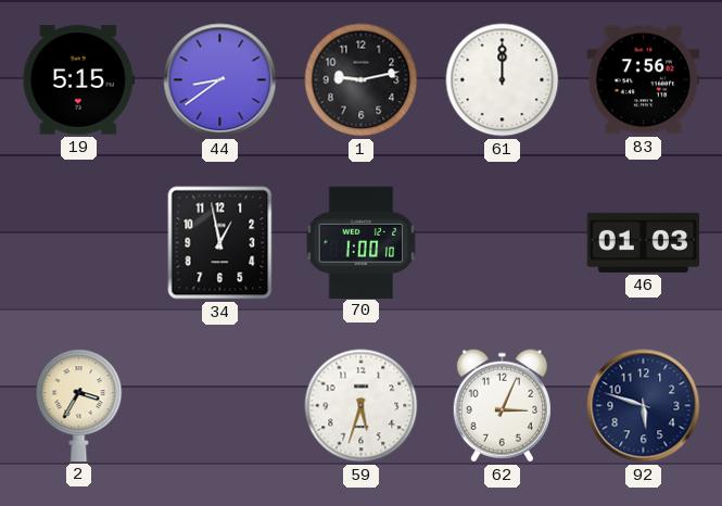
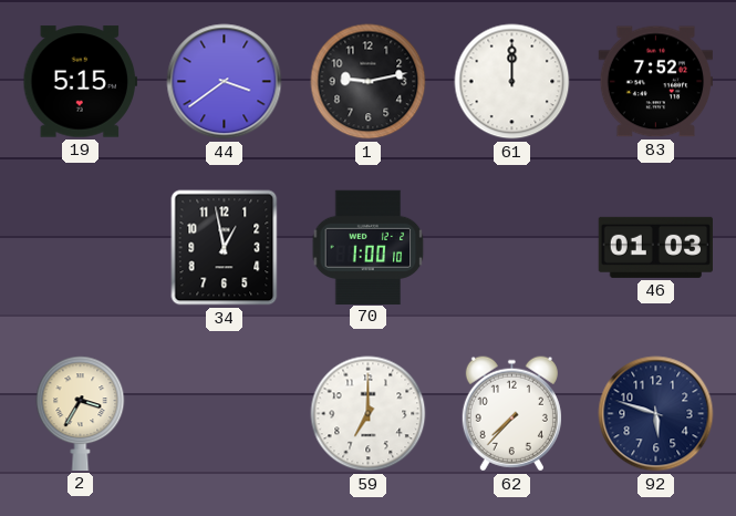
44: 8:39 -> 3:39
83: 7:56 -> 7:52
59: 5:33 -> 7:00
62: 3:04 -> 7:37
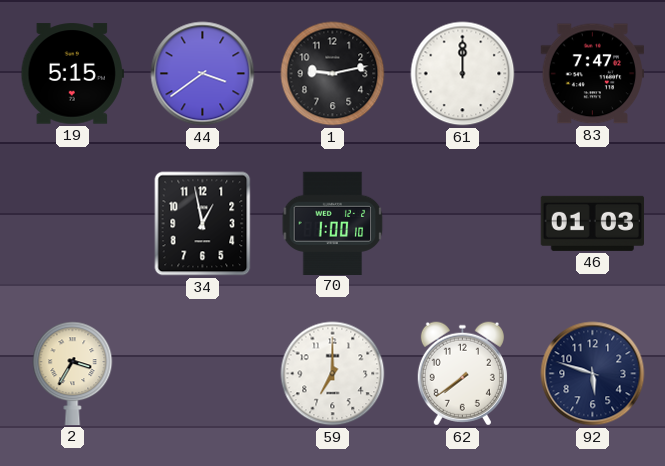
83: 7:52 -> 7:47
62: 7:37 -> 7:39
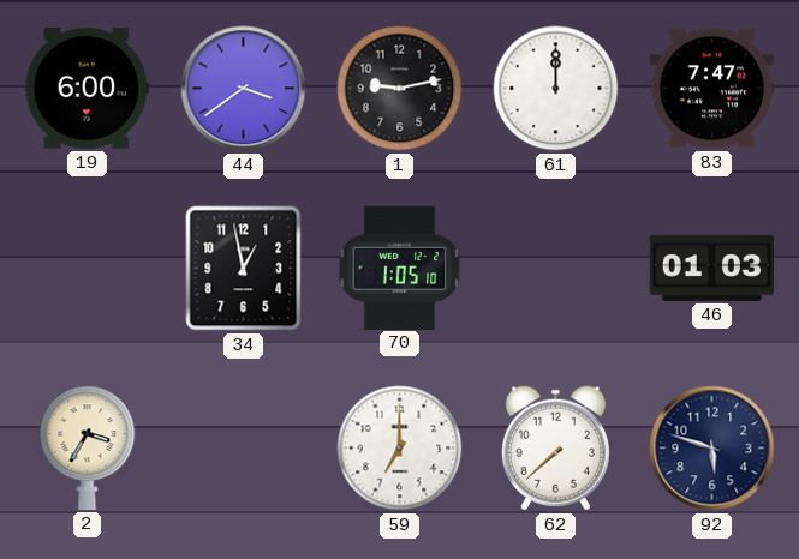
19: 5:15 -> 6:00
70: 1:00 -> 1:05
62: 7:39 -> 7:38
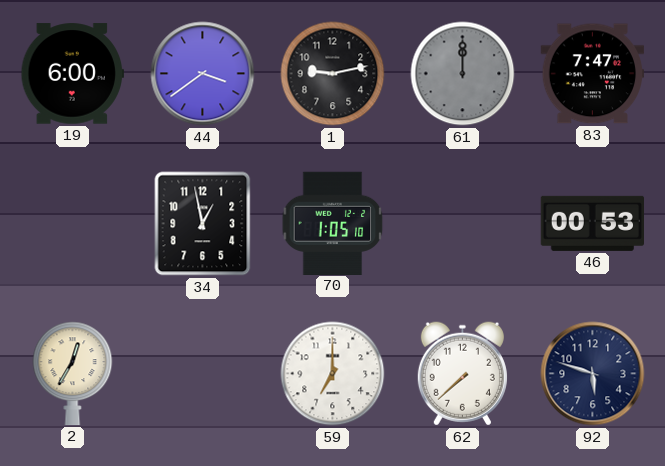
61 dial: white -> grey
46: 01:03 -> 00:53
2: 3:35 -> 12:35
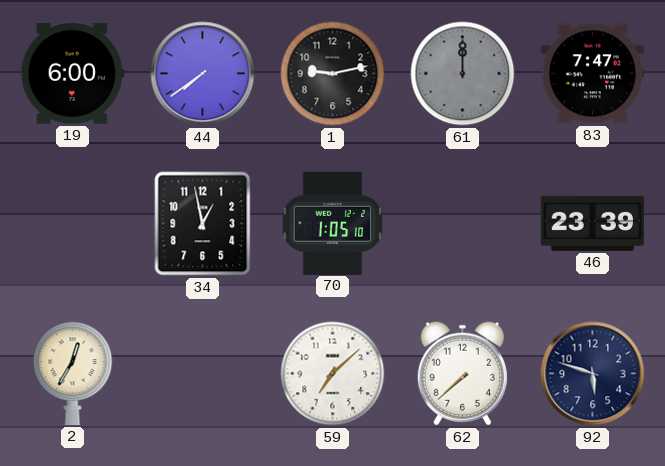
44: 3:39 -> 7:39
46: 00:53 -> 23:39
59: 7:00 -> 7:08
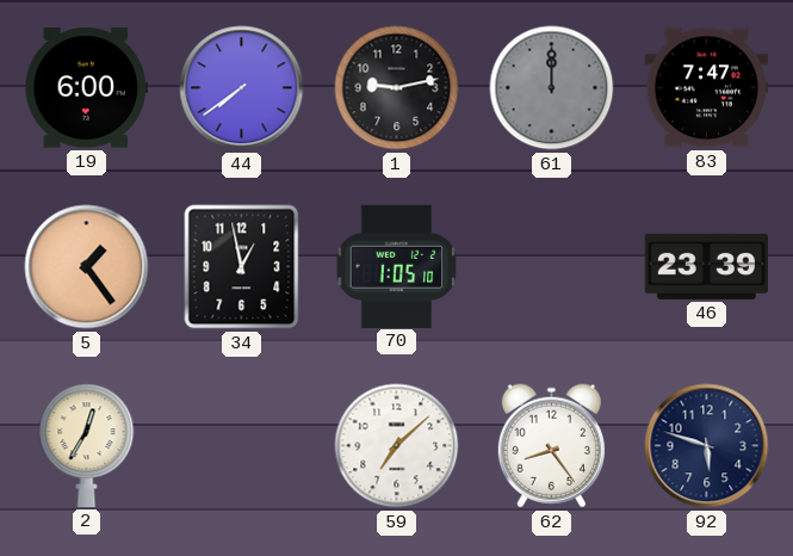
5: none -> 1:24
62: 7:38 -> 8:24
